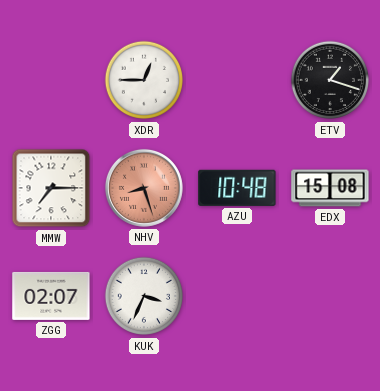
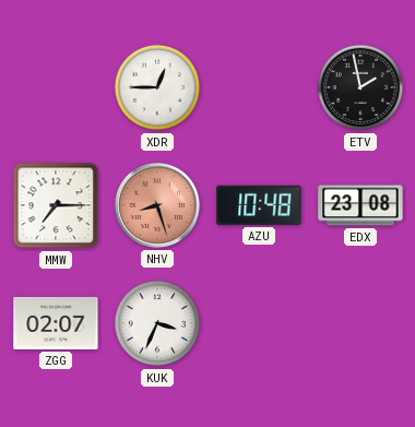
ETV: 1:18 -> 1:58
EDX: 15:08 -> 23:08
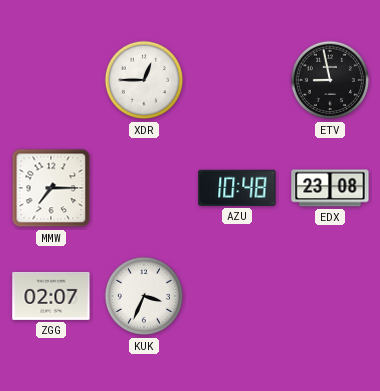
ETV: 1:58 -> 8:58
NHV: 8:27 -> none
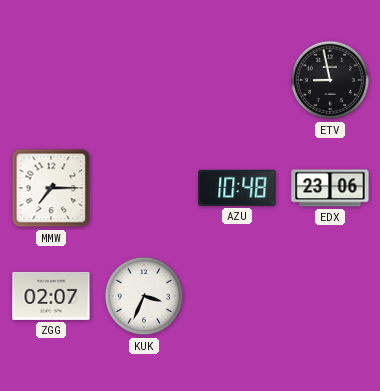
XDR: 12:45 -> none
EDX: 23:08 -> 23:06
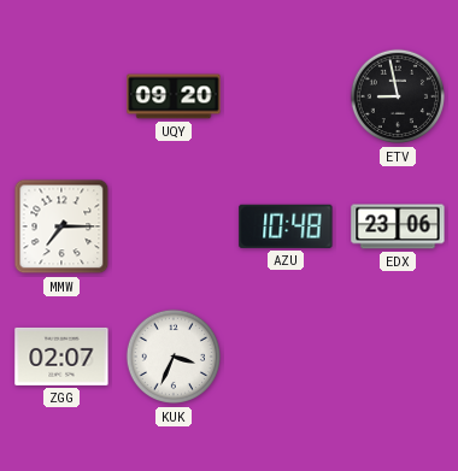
UQY: none -> 09:20
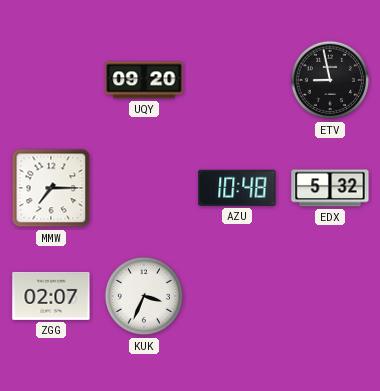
EDX: 23:06 -> 5:32
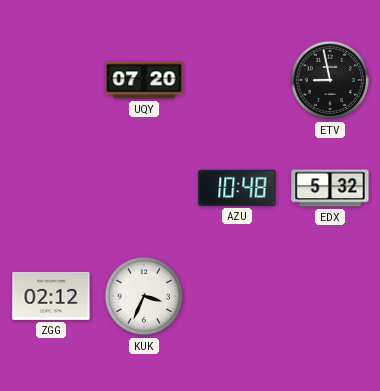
UQY: 09:20 -> 07:20
MMW: 7:15 -> none
ZGG: 02:07 -> 02:12
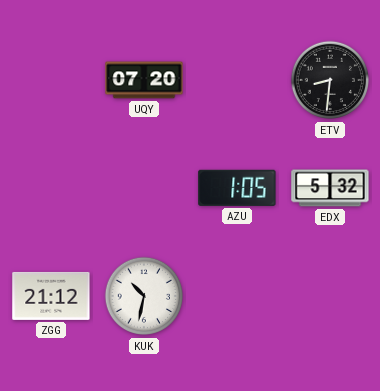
ETV: 8:58 -> 8:31
AZU: 10:48 -> 1:05
ZGG: 02:12 -> 21:12
KUK: 3:34 -> 10:32
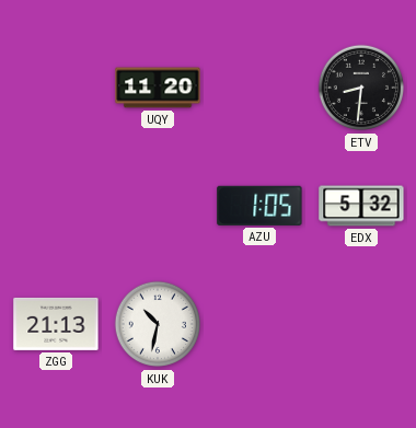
UQY: 07:20 -> 11:20
ZGG: 21:12 -> 21:13
